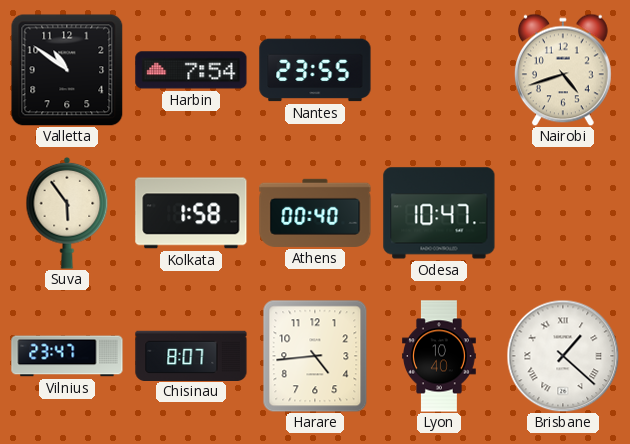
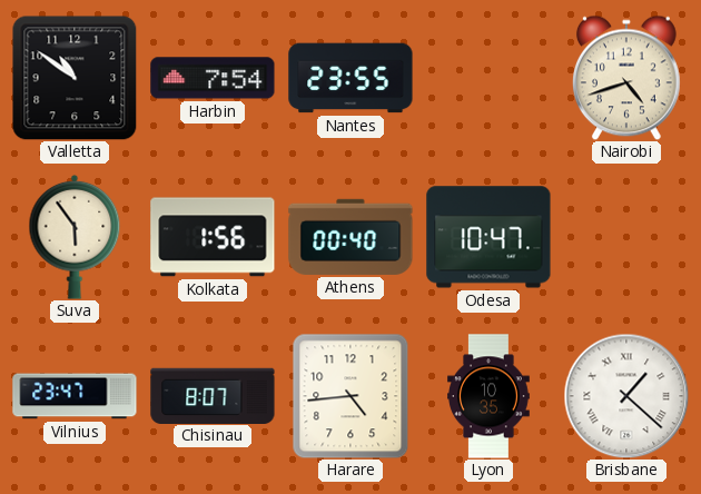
Kolkata: 1:58 -> 1:56
Lyon: 10:40 -> 10:35
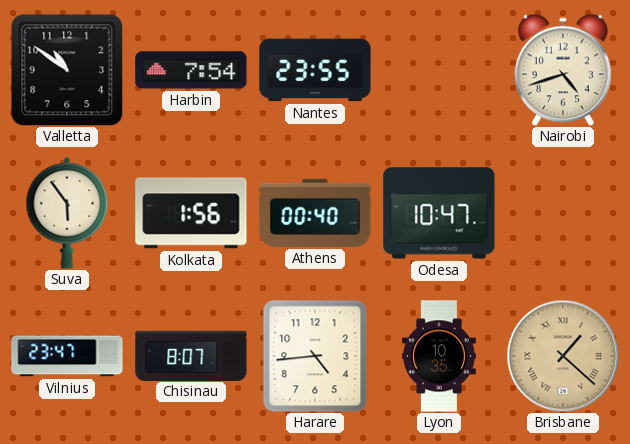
Brisbane dial: white -> champagne
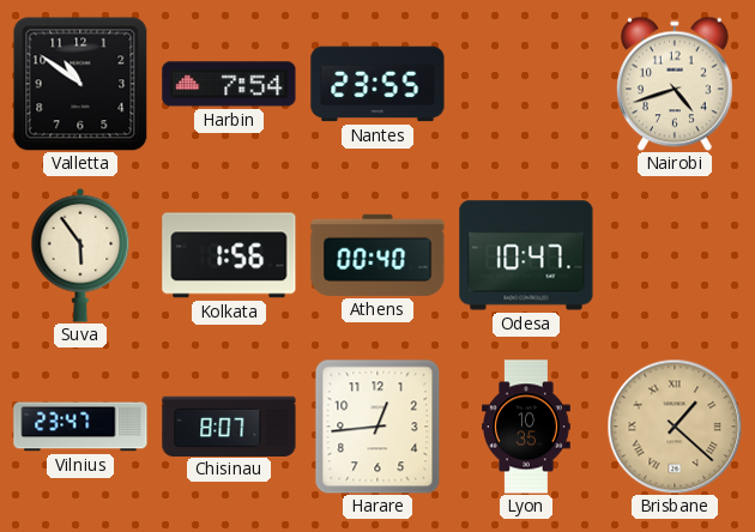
Harare: 4:44 -> 12:44
